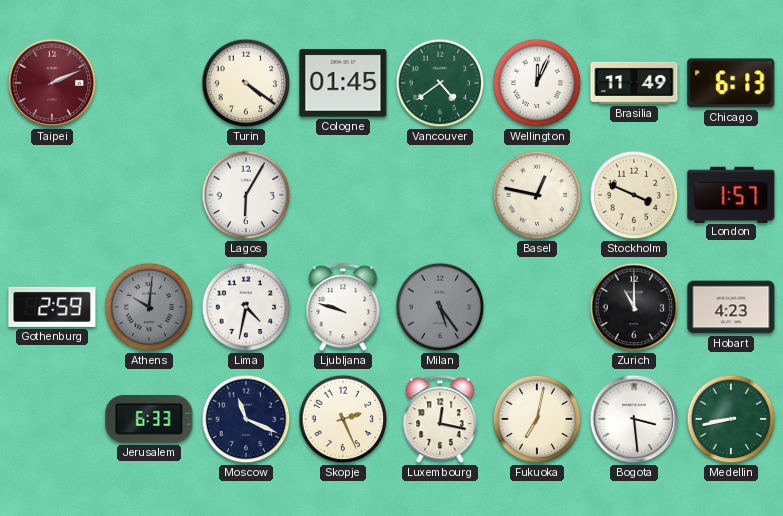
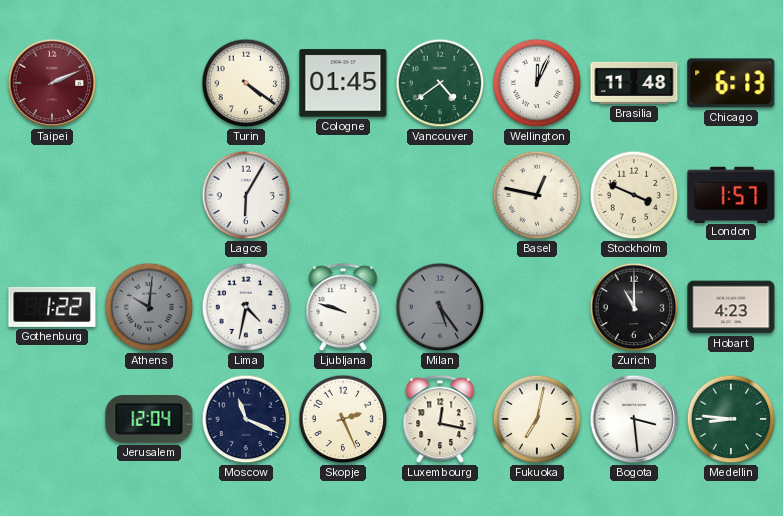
Brasilia: 11:49 -> 11:48
Gothenburg: 2:59 -> 1:22
Jerusalem: 6:33 -> 12:04
Medellin: 8:43 -> 8:46
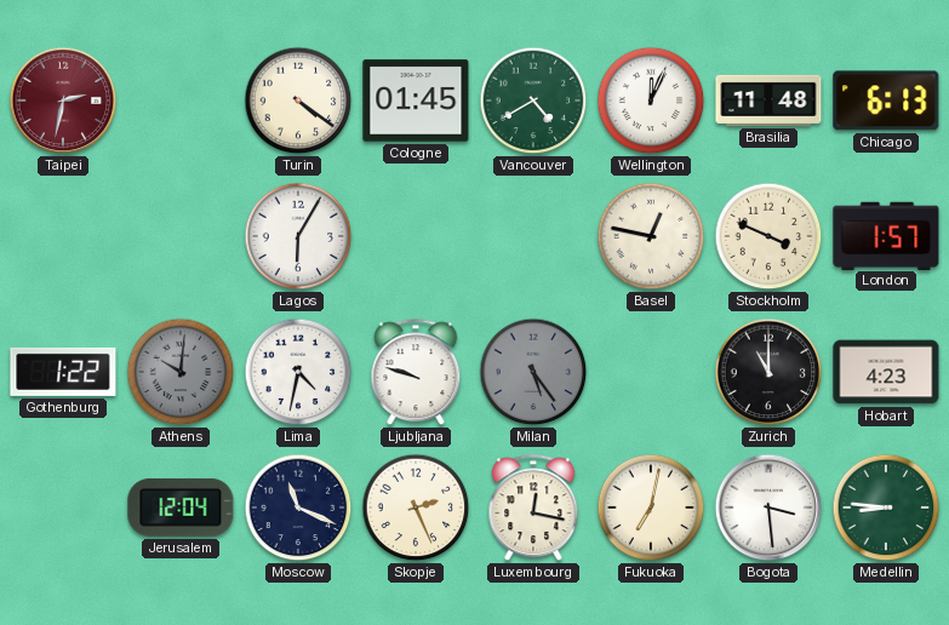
Taipei: 2:11 -> 2:32
Vancouver: 4:39 -> 4:40
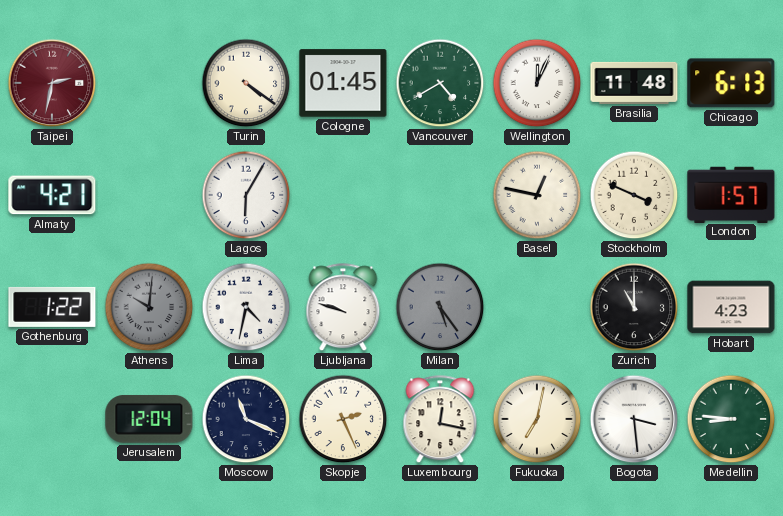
Almaty: none -> 4:21
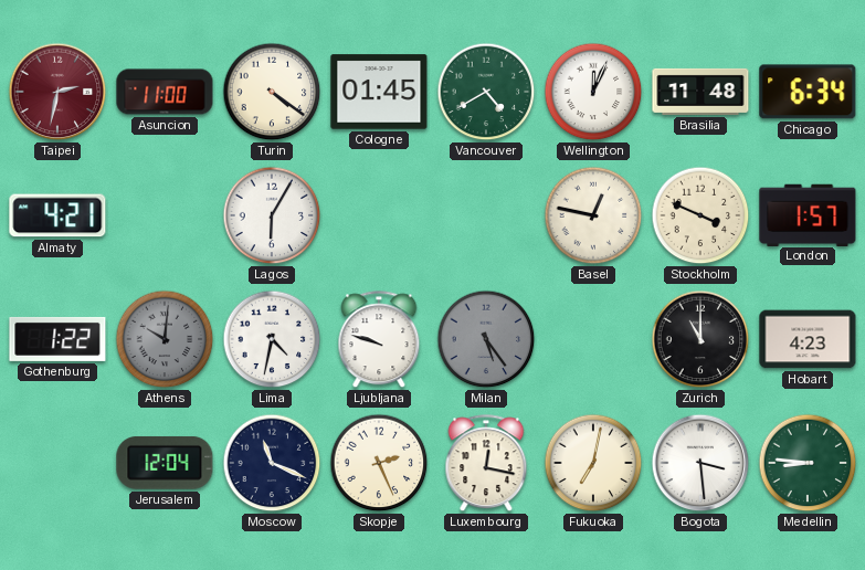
Asuncion: none -> 11:00
Chicago: 6:13 -> 6:34
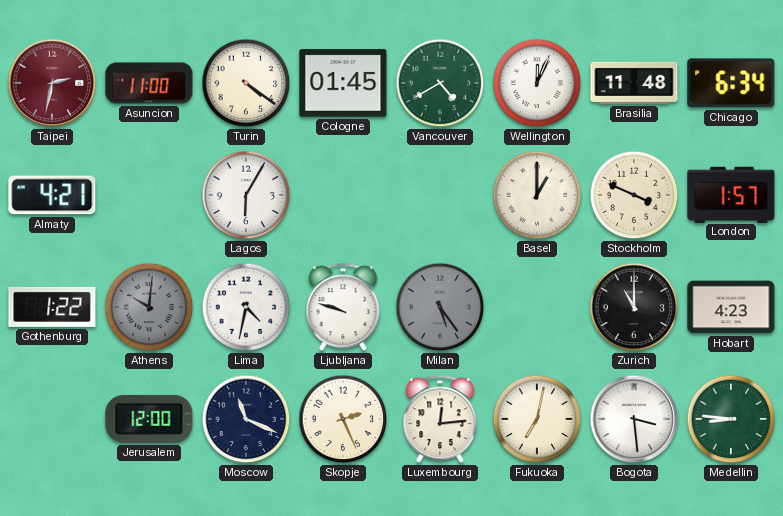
Basel: 12:47 -> 1:00
Jerusalem: 12:04 -> 12:00
Luxembourg: 12:17 -> 12:14
